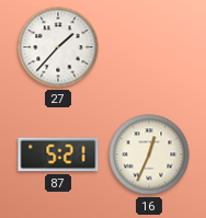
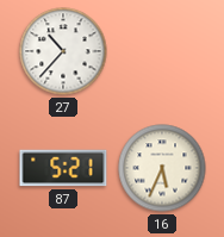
27: 1:37 -> 10:37
16: 12:34 -> 5:34
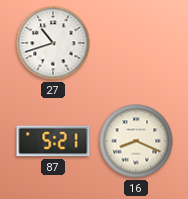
27: 10:37 -> 10:42
16: 5:34 -> 8:19
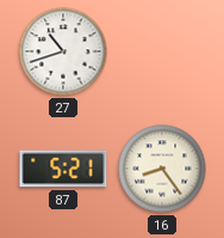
16: 8:19 -> 8:24
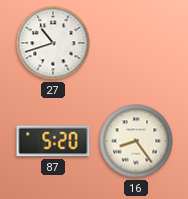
87: 5:21 -> 5:20
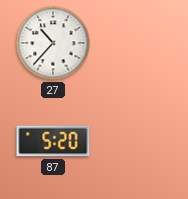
27: 10:42 -> 10:37
16: 8:24 -> none
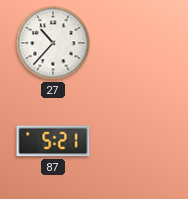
87: 5:20 -> 5:21
